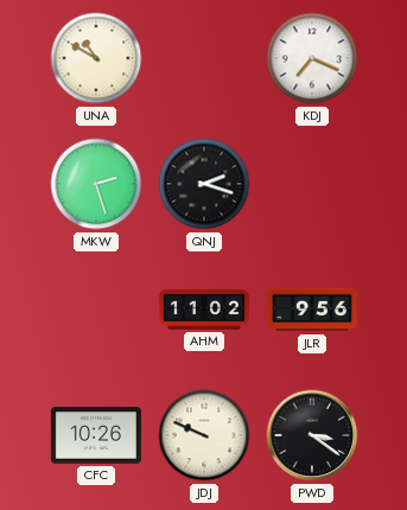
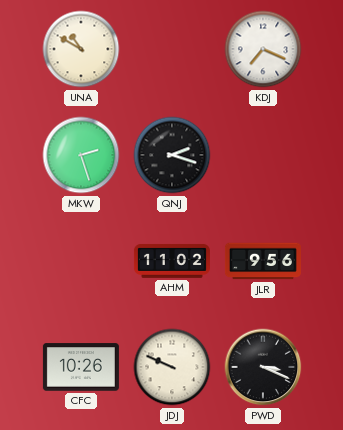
PWD: 3:21 -> 3:19
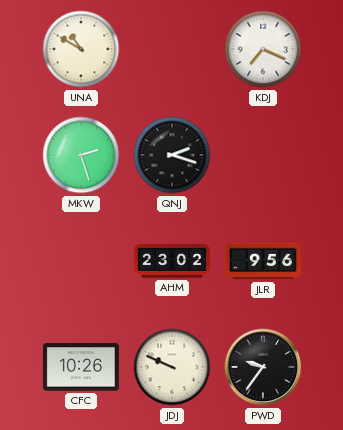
AHM: 11:02 -> 23:02
PWD: 3:19 -> 9:36
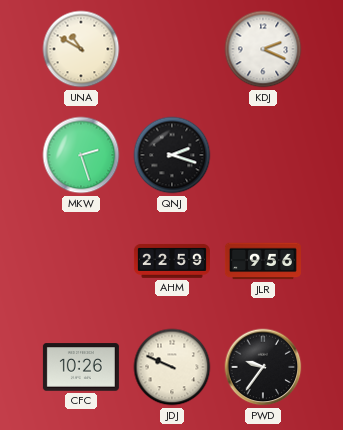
KDJ: 7:19 -> 2:19
AHM: 23:02 -> 22:59
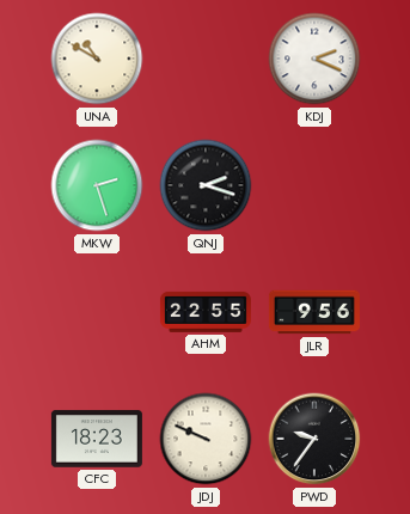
AHM: 22:59 -> 22:55
CFC: 10:26 -> 18:23
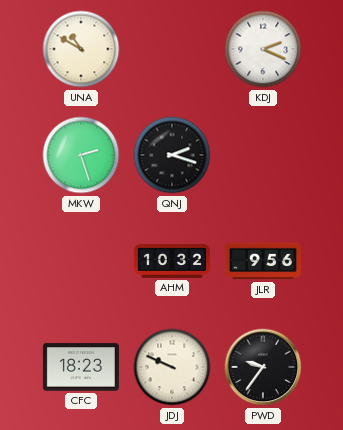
AHM: 22:55 -> 10:32
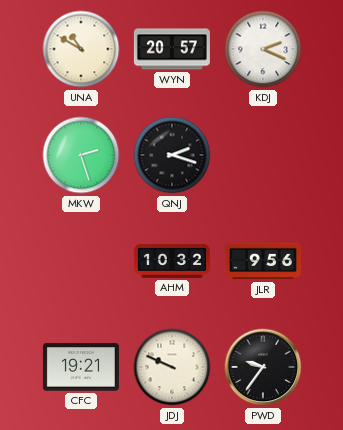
WYN: none -> 20:57
CFC: 18:23 -> 19:21
